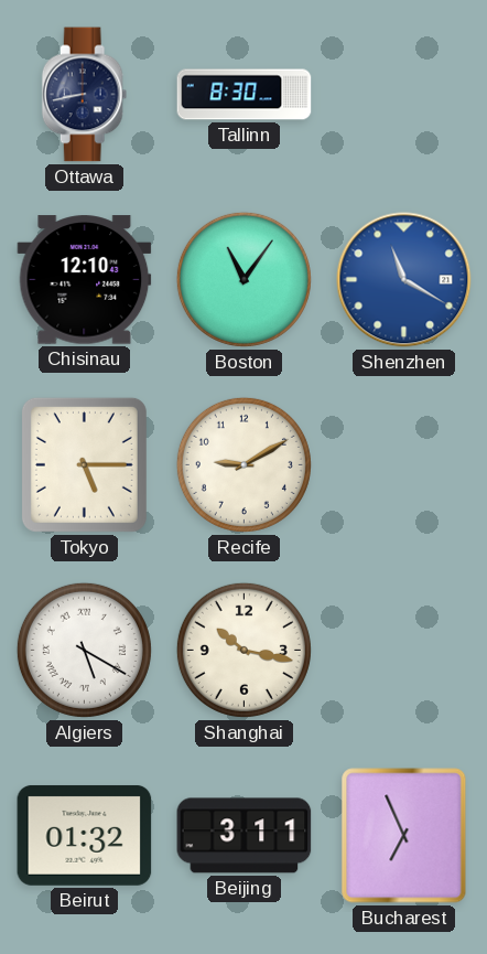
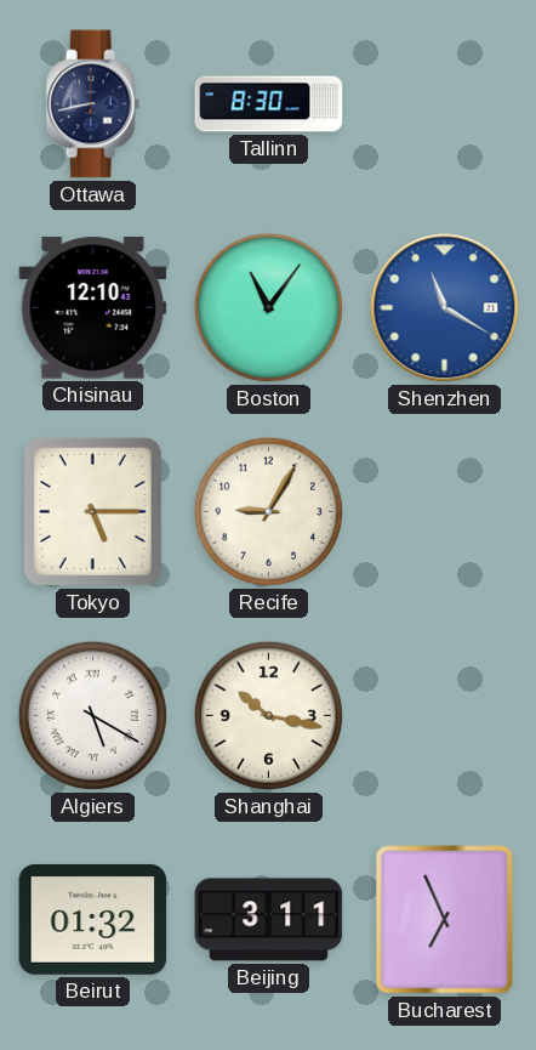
Recife: 9:10 -> 9:05
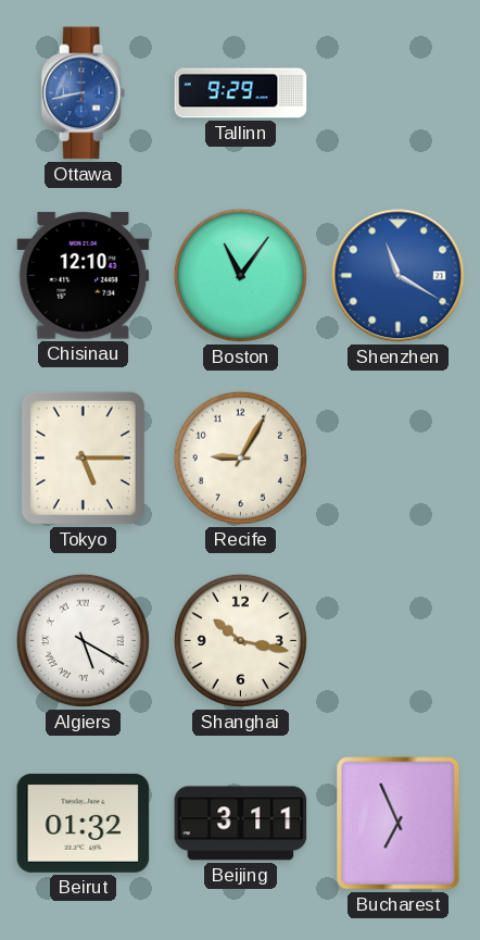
Ottawa dial: navy -> blue
Tallinn: 8:30 -> 9:29
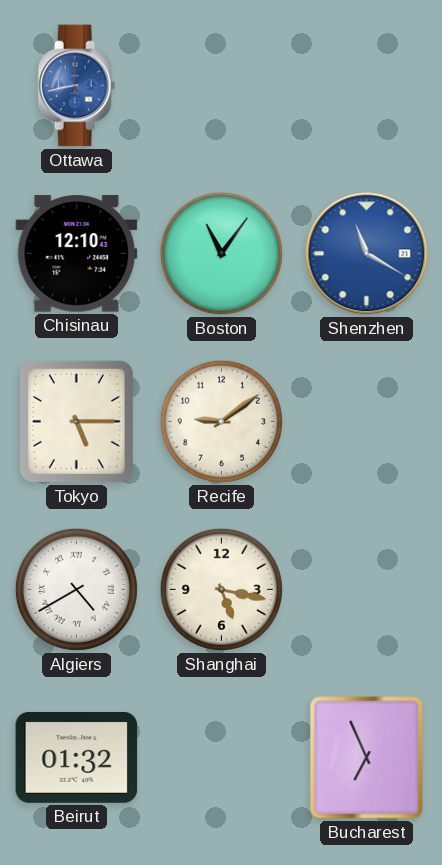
Tallinn: 9:29 -> none
Recife: 9:05 -> 9:09
Algiers: 5:20 -> 4:40
Shanghai: 10:17 -> 5:17
Beijing: 3:11 -> none
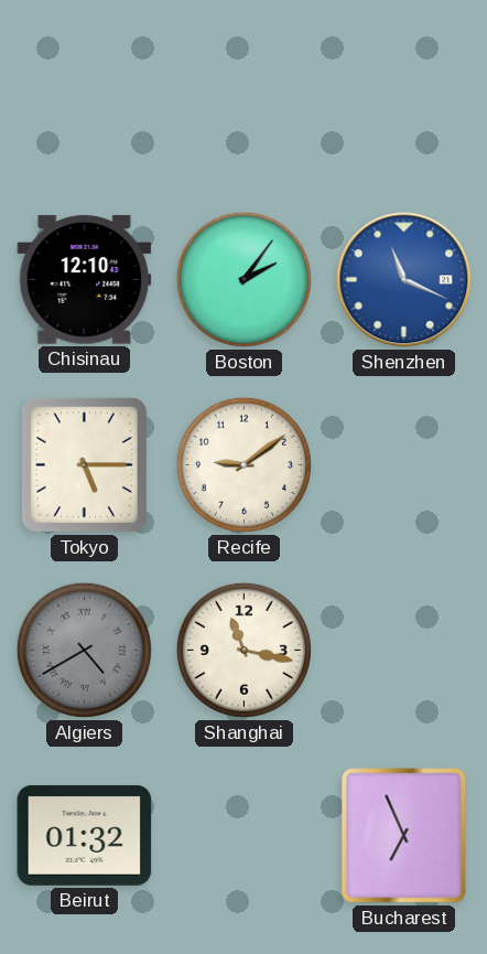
Ottawa: 8:43 -> none
Boston: 11:06 -> 2:06
Shenzhen: 11:20 -> 11:19
Algiers dial: white -> grey
Shanghai: 5:17 -> 11:17
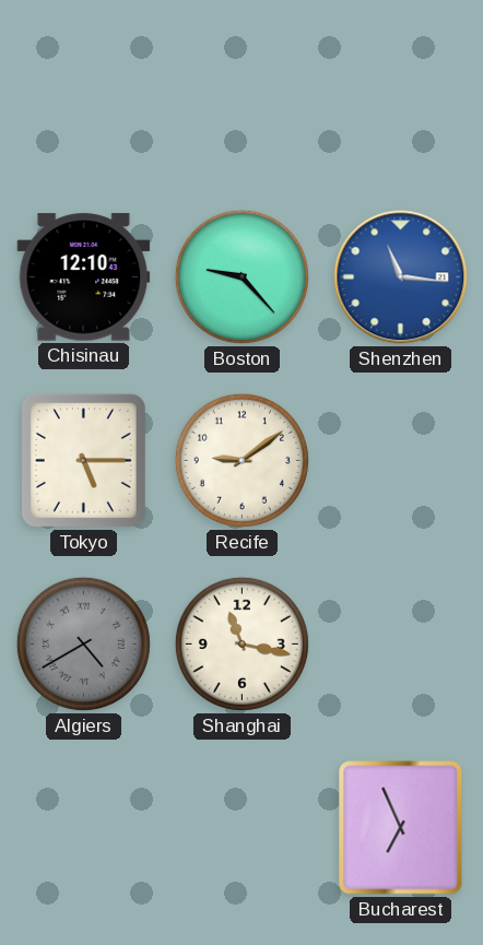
Boston: 2:06 -> 9:23
Shenzhen: 11:19 -> 11:16
Beirut: 01:32 -> none
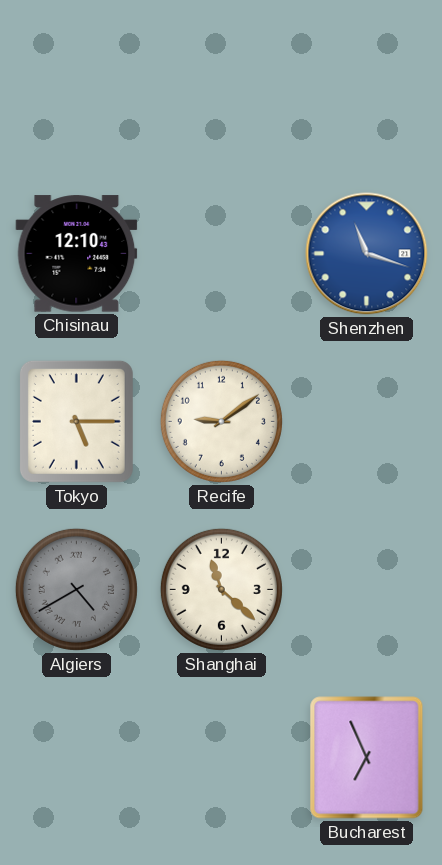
Boston: 9:23 -> none
Shenzhen: 11:16 -> 11:18
Shanghai: 11:17 -> 11:22
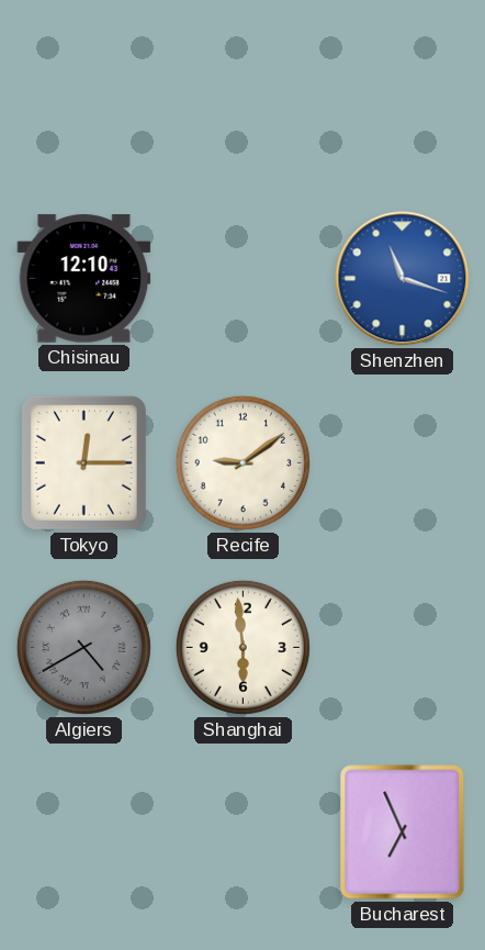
Tokyo: 5:15 -> 12:15
Shanghai: 11:22 -> 5:59
